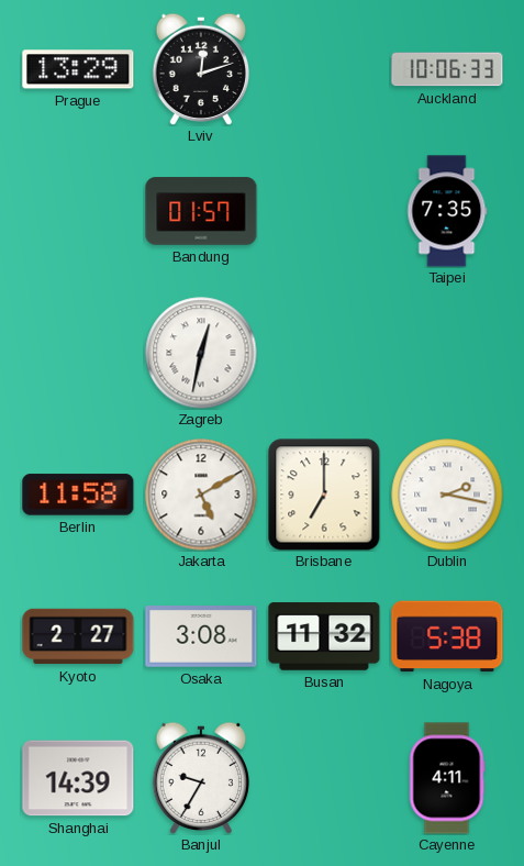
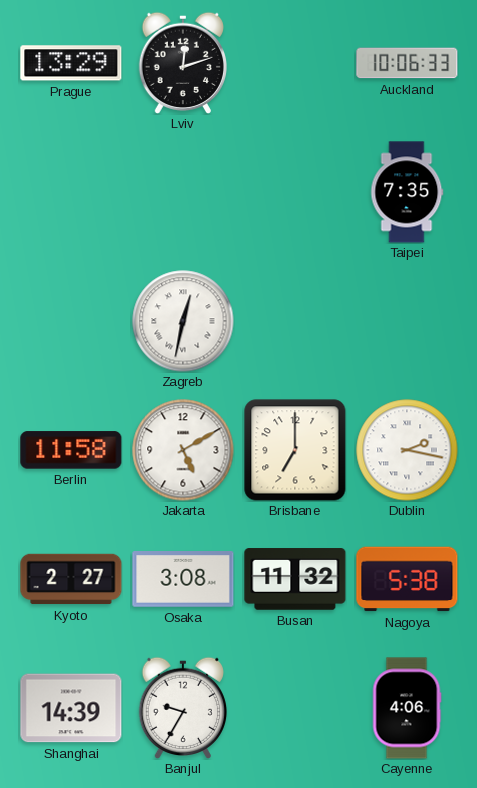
Bandung: 01:57 -> none
Cayenne: 4:11 -> 4:06
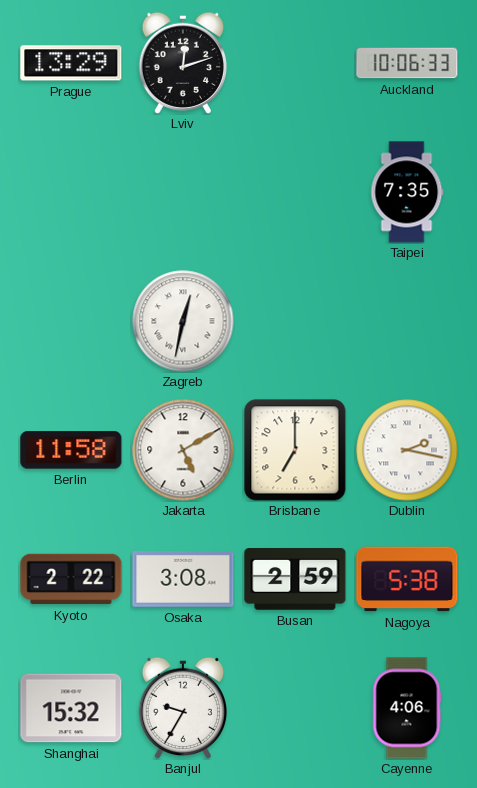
Kyoto: 2:27 -> 2:22
Busan: 11:32 -> 2:59
Shanghai: 14:39 -> 15:32
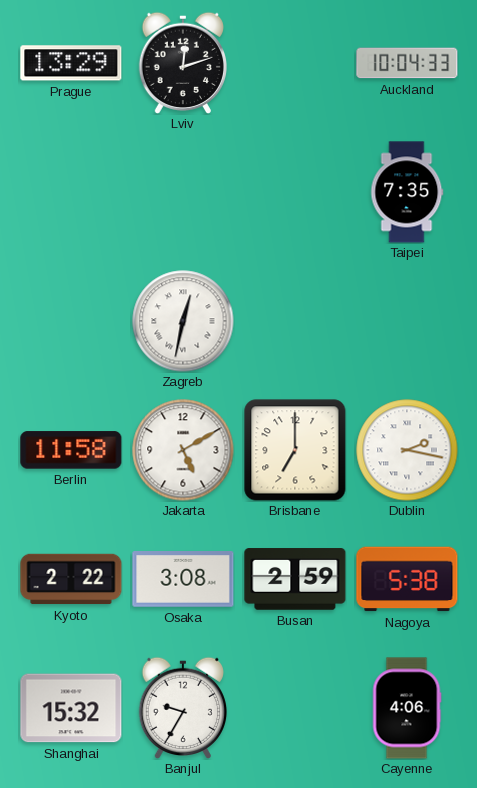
Auckland: 10:06 -> 10:04
